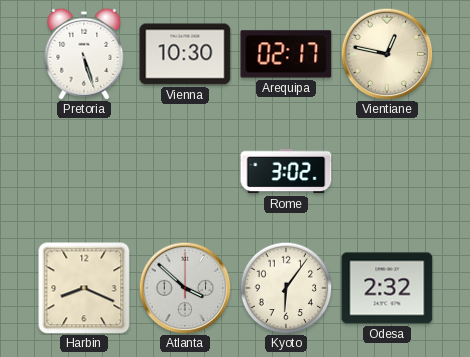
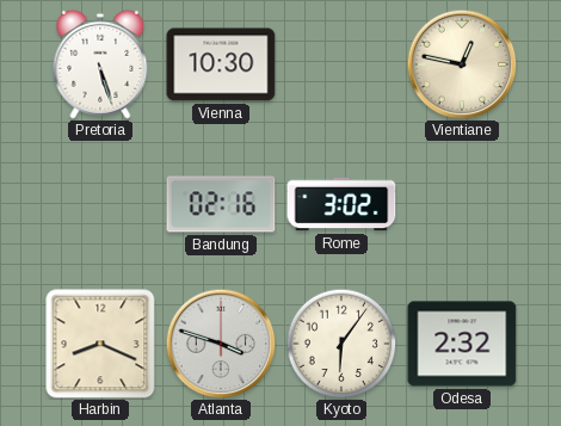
Arequipa: 02:17 -> none
Bandung: none -> 02:16
Atlanta: 3:52 -> 3:48
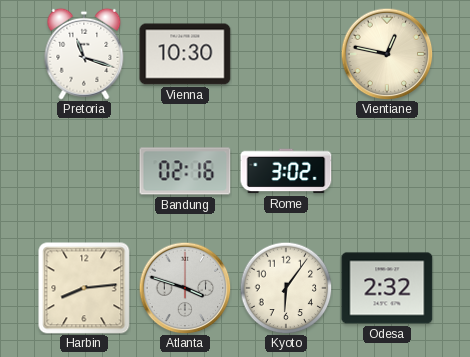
Pretoria: 5:27 -> 11:18
Harbin: 8:19 -> 8:14
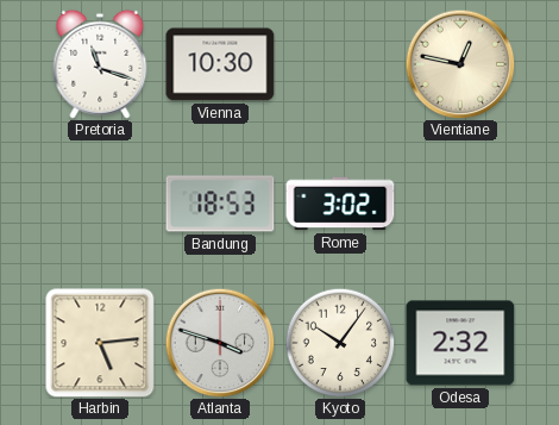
Bandung: 02:16 -> 18:53
Harbin: 8:14 -> 5:14
Kyoto: 6:06 -> 10:06
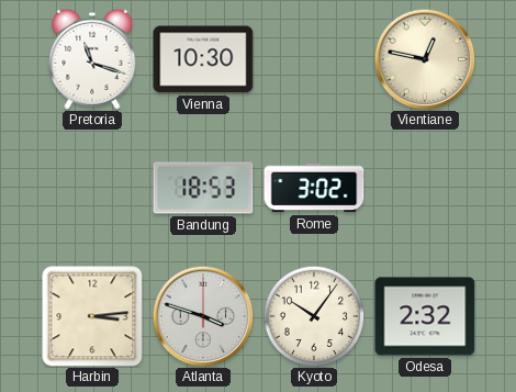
Harbin: 5:14 -> 3:14
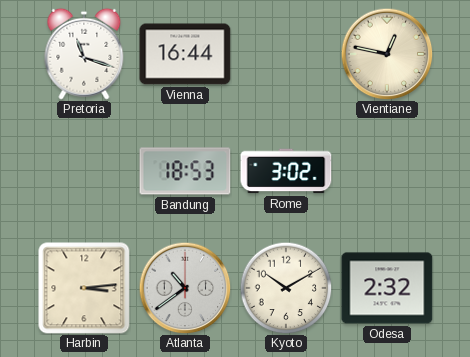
Vienna: 10:30 -> 16:44
Atlanta: 3:48 -> 10:39
Kyoto: 10:06 -> 10:10
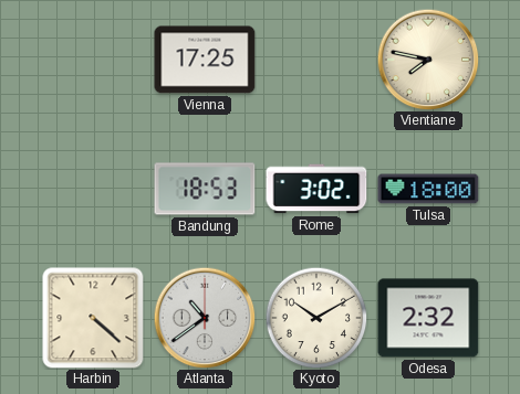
Pretoria: 11:18 -> none
Vienna: 16:44 -> 17:25
Vientiane: 12:47 -> 7:47
Tulsa: none -> 18:00
Harbin: 3:14 -> 4:22
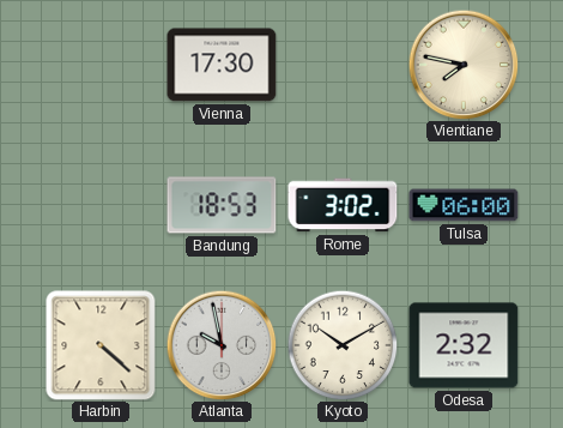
Vienna: 17:25 -> 17:30
Tulsa: 18:00 -> 06:00
Atlanta: 10:39 -> 9:58
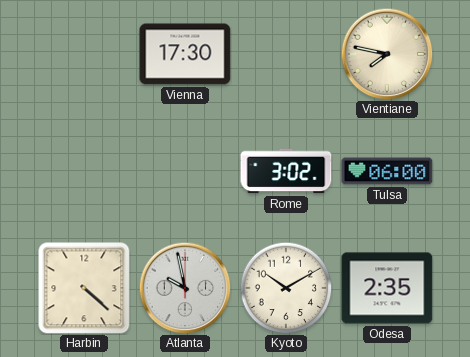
Bandung: 18:53 -> none
Odesa: 2:32 -> 2:35
